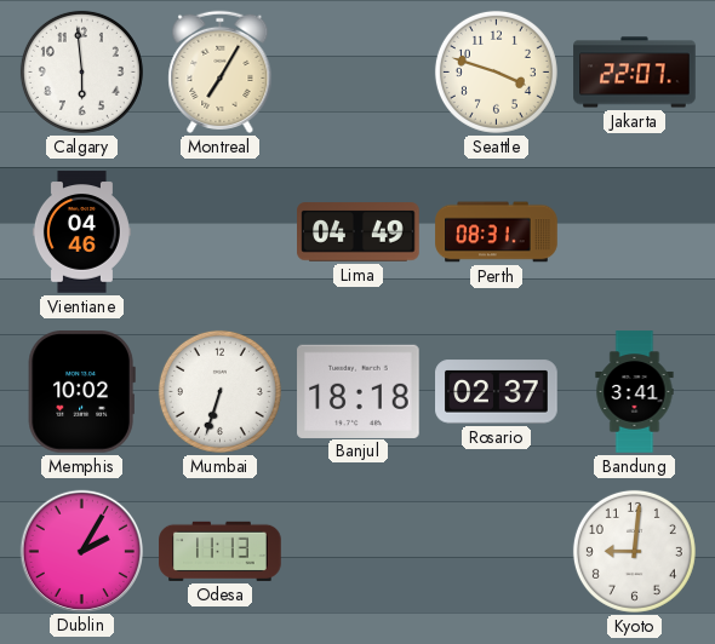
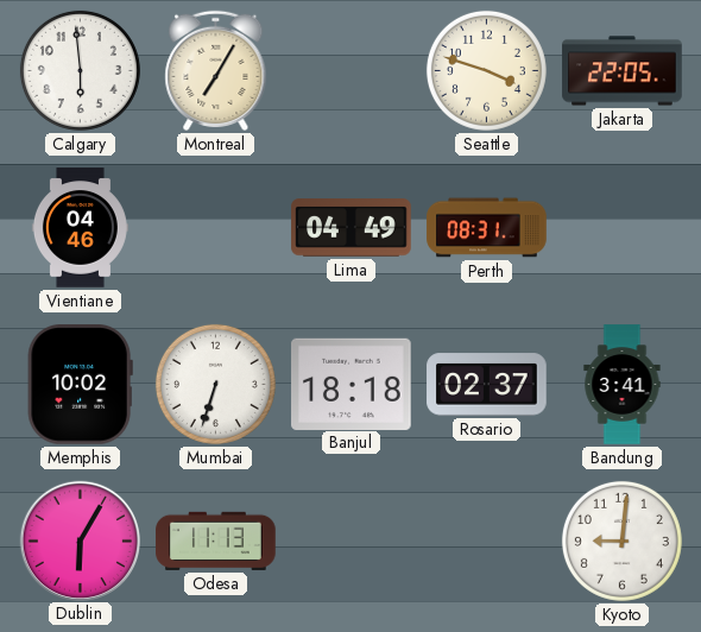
Jakarta: 22:07 -> 22:05
Dublin: 2:05 -> 6:05
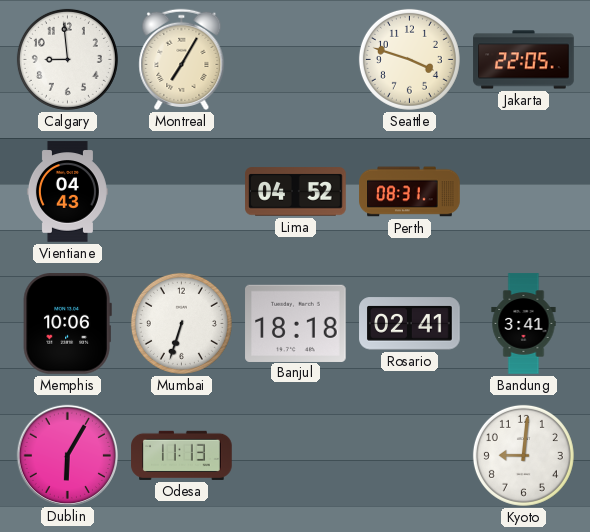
Calgary: 5:59 -> 8:59
Vientiane: 04:46 -> 04:43
Lima: 04:49 -> 04:52
Memphis: 10:02 -> 10:06
Rosario: 02:37 -> 02:41
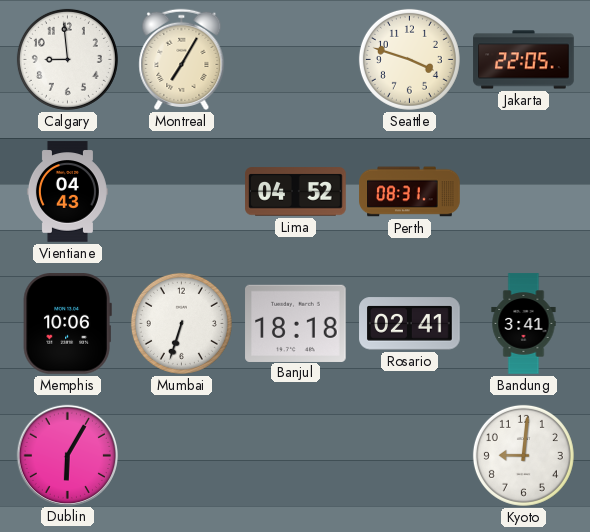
Odesa: 11:13 -> none
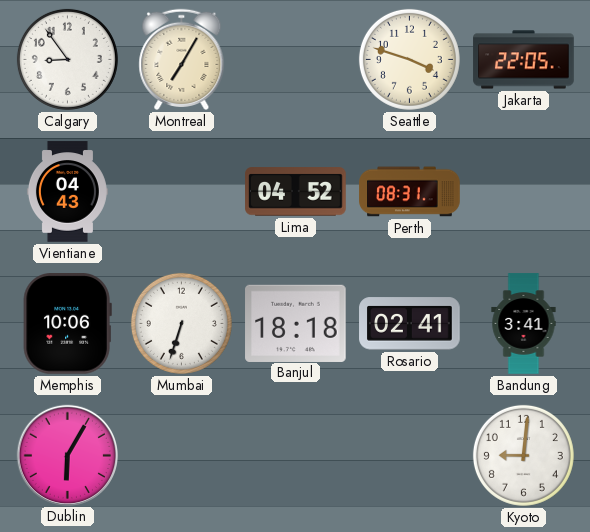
Calgary: 8:59 -> 8:54
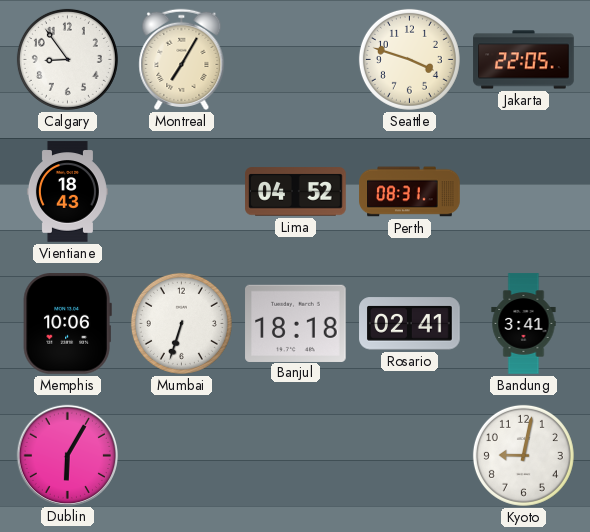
Vientiane: 04:43 -> 18:43
Kyoto: 9:01 -> 9:02
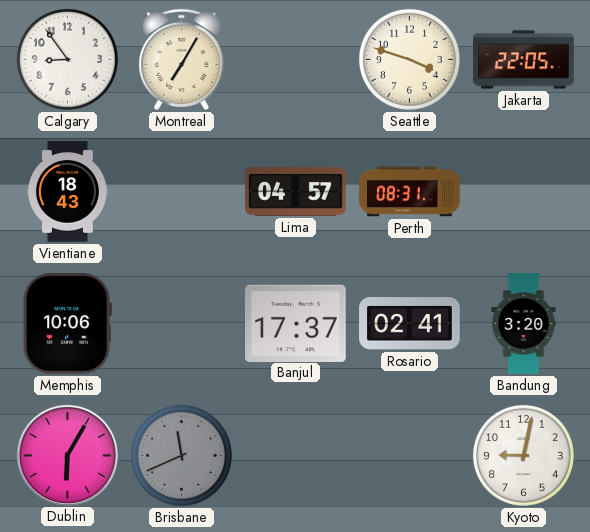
Lima: 04:52 -> 04:57
Mumbai: 6:33 -> none
Banjul: 18:18 -> 17:37
Bandung: 3:41 -> 3:20
Brisbane: none -> 11:41
